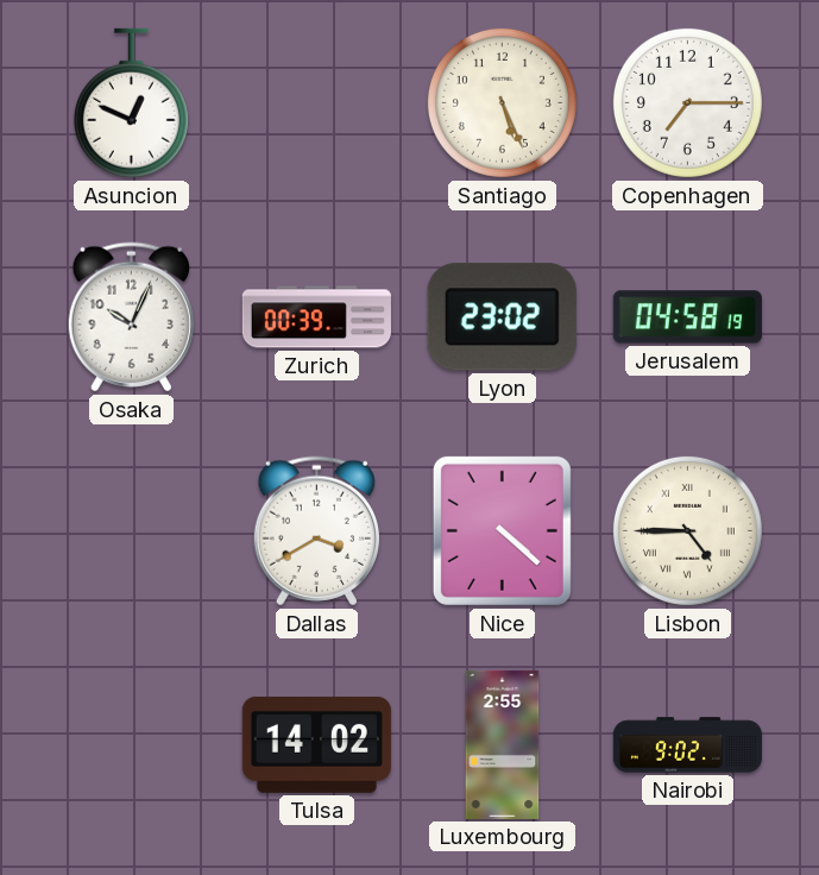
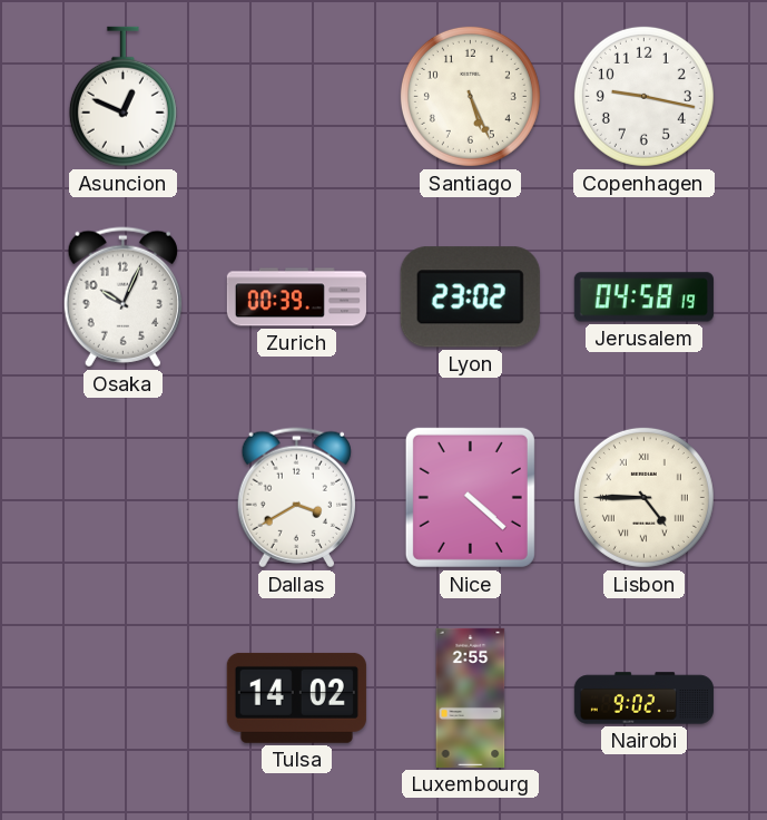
Copenhagen: 7:15 -> 9:17
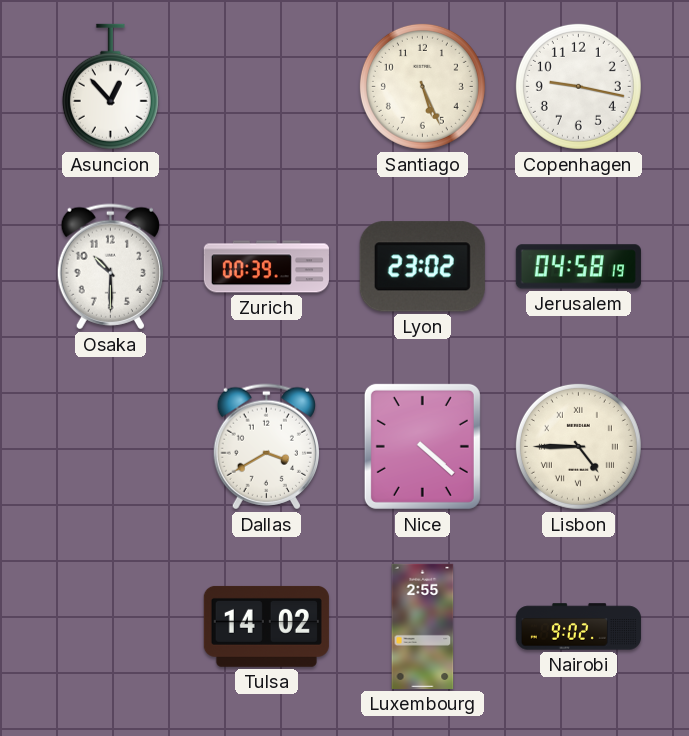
Asuncion: 12:49 -> 12:53
Osaka: 10:04 -> 10:30
